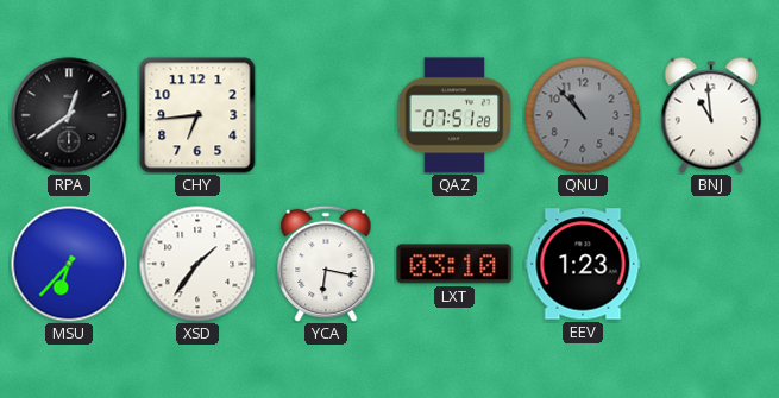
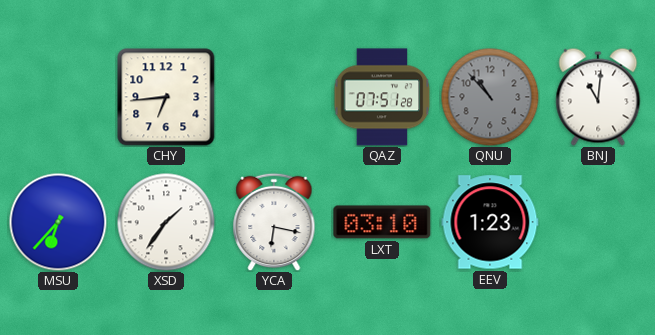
RPA: 12:39 -> none
BNJ: 10:59 -> 11:01
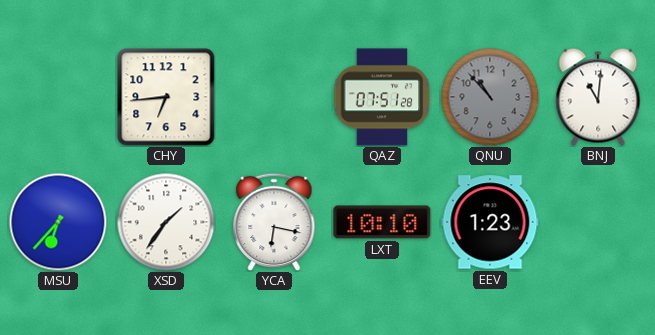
LXT: 03:10 -> 10:10
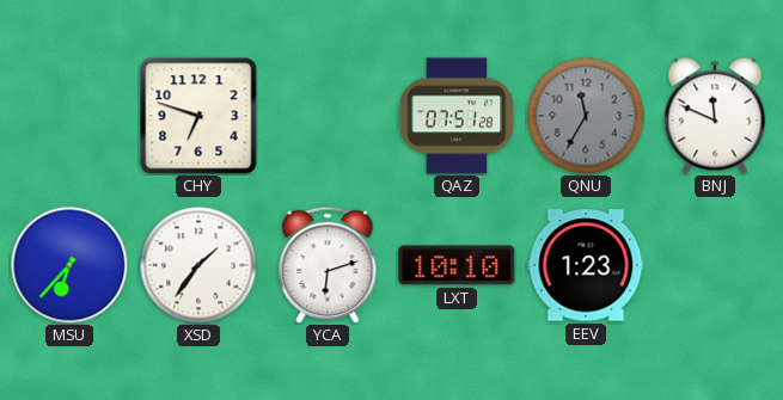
CHY: 6:44 -> 6:48
QNU: 10:53 -> 11:35
BNJ: 11:01 -> 11:49
YCA: 6:17 -> 6:12
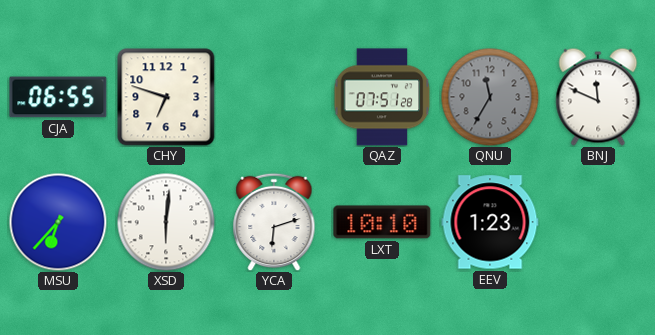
CJA: none -> 06:55
XSD: 1:36 -> 6:01
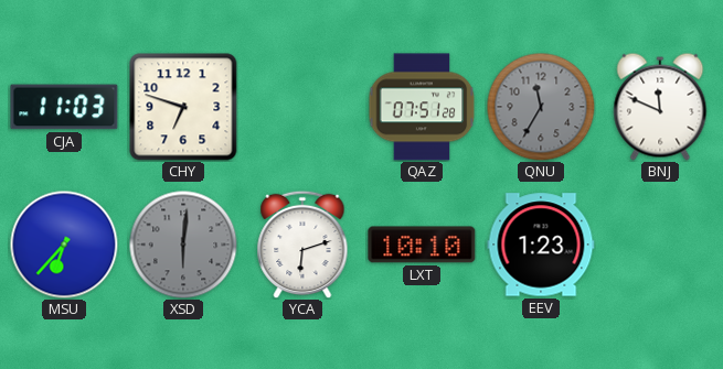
CJA: 06:55 -> 11:03
XSD dial: white -> grey
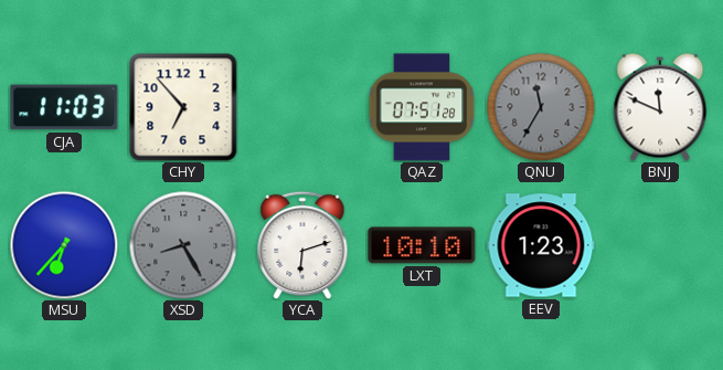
CHY: 6:48 -> 6:53
XSD: 6:01 -> 8:25
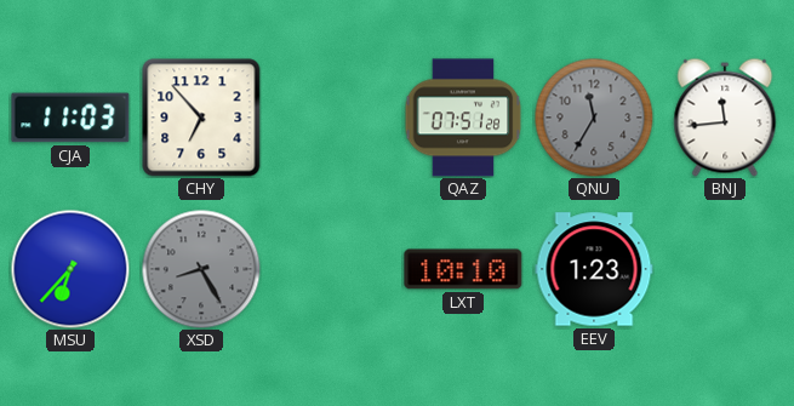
BNJ: 11:49 -> 11:44
YCA: 6:12 -> none
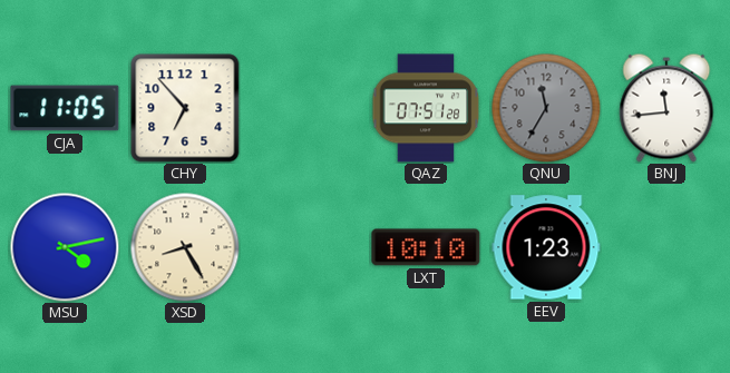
CJA: 11:03 -> 11:05
MSU: 6:37 -> 4:13
XSD dial: grey -> cream
